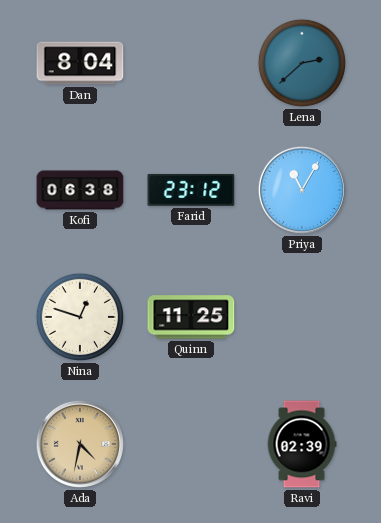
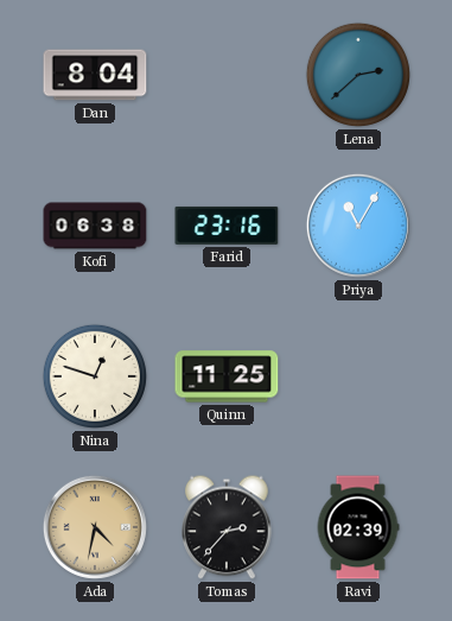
Farid: 23:12 -> 23:16
Tomas: none -> 2:37
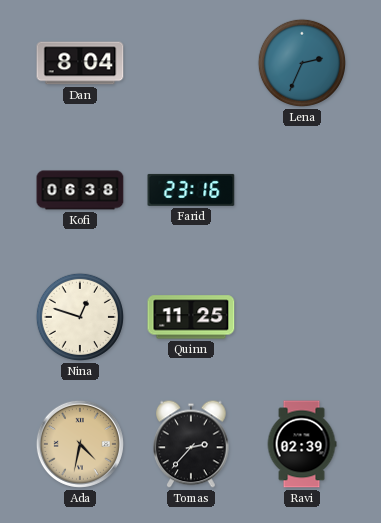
Lena: 2:38 -> 2:34
Priya: 11:05 -> none
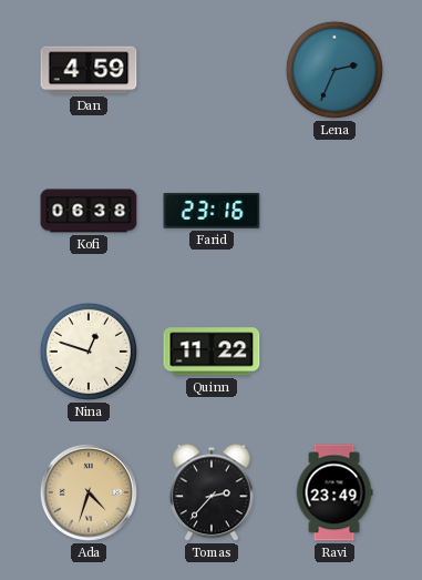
Dan: 8:04 -> 4:59
Quinn: 11:25 -> 11:22
Ada: 4:32 -> 4:33
Ravi: 02:39 -> 23:49
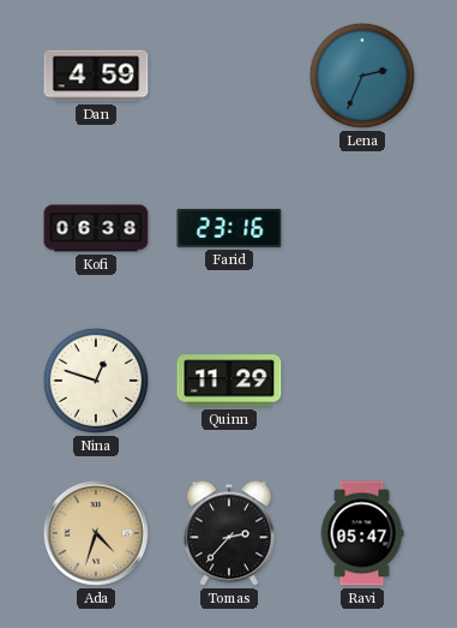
Quinn: 11:22 -> 11:29
Ravi: 23:49 -> 05:47
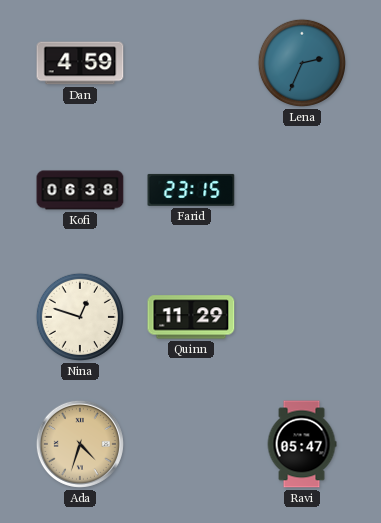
Farid: 23:16 -> 23:15
Tomas: 2:37 -> none
